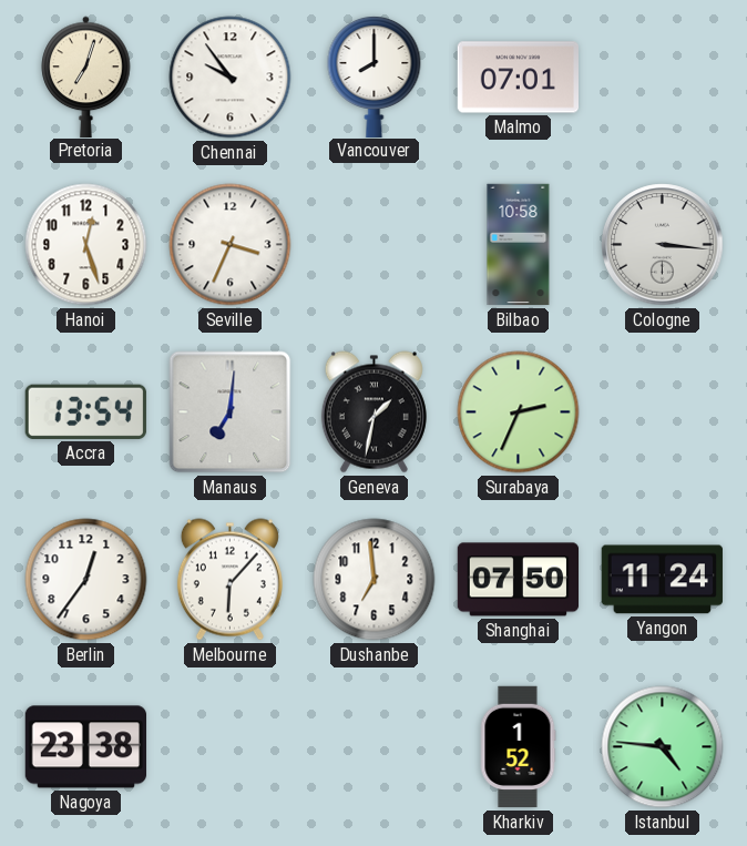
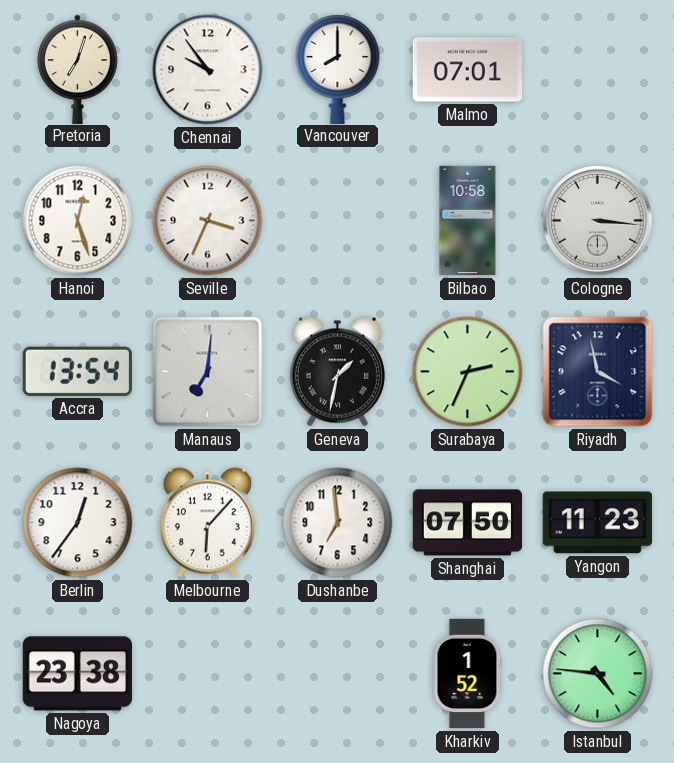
Riyadh: none -> 3:58
Yangon: 11:24 -> 11:23
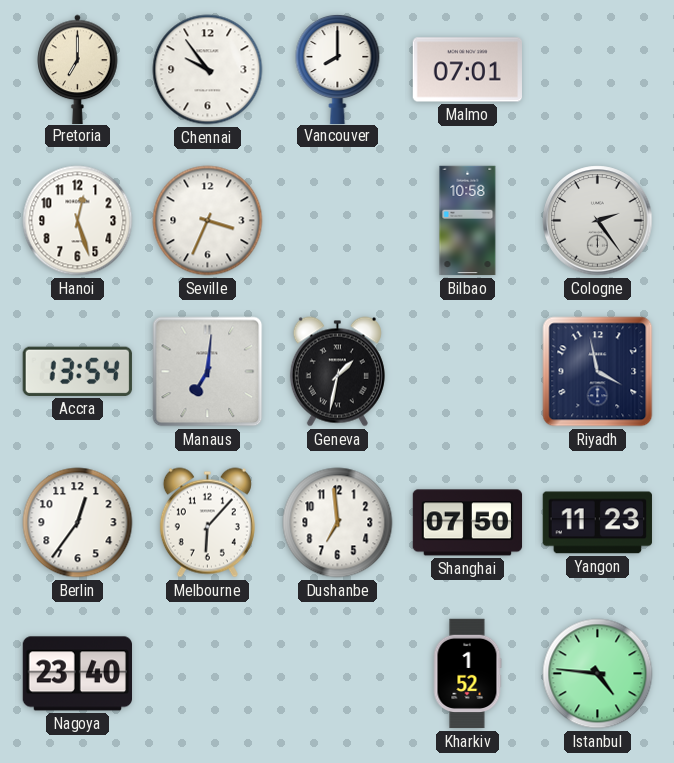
Pretoria: 7:03 -> 7:00
Cologne: 3:16 -> 2:24
Surabaya: 2:34 -> none
Nagoya: 23:38 -> 23:40
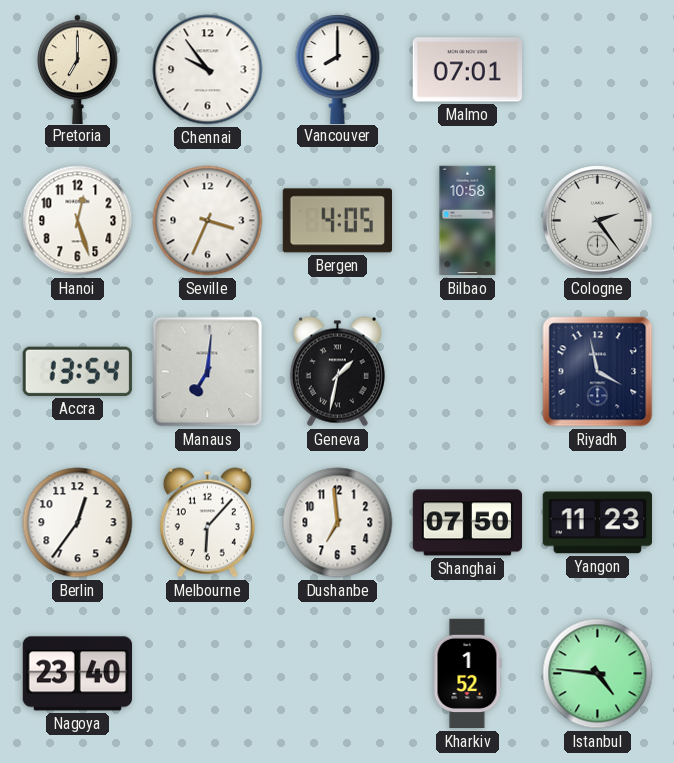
Bergen: none -> 4:05
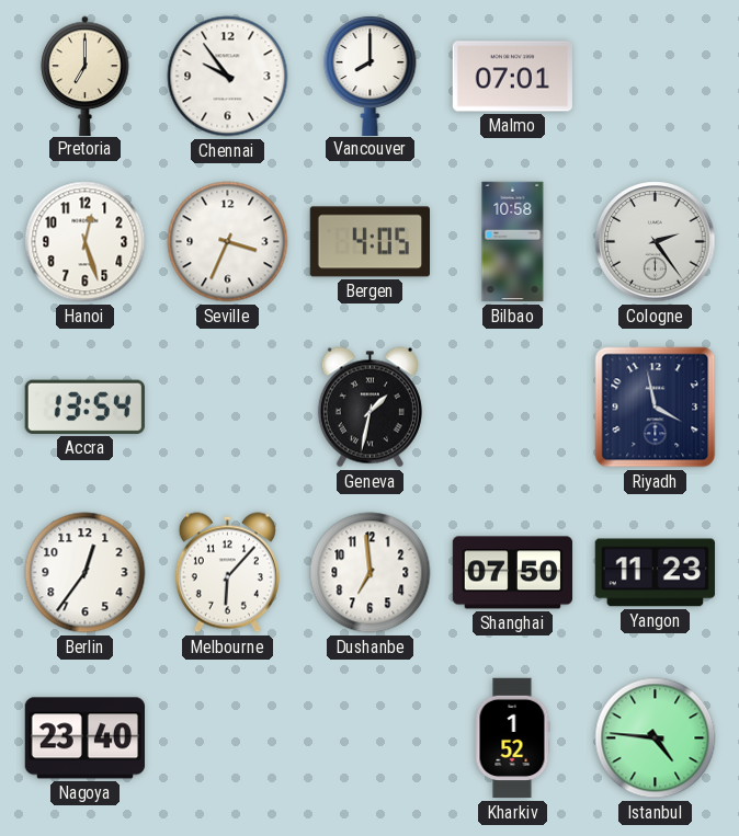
Manaus: 7:01 -> none
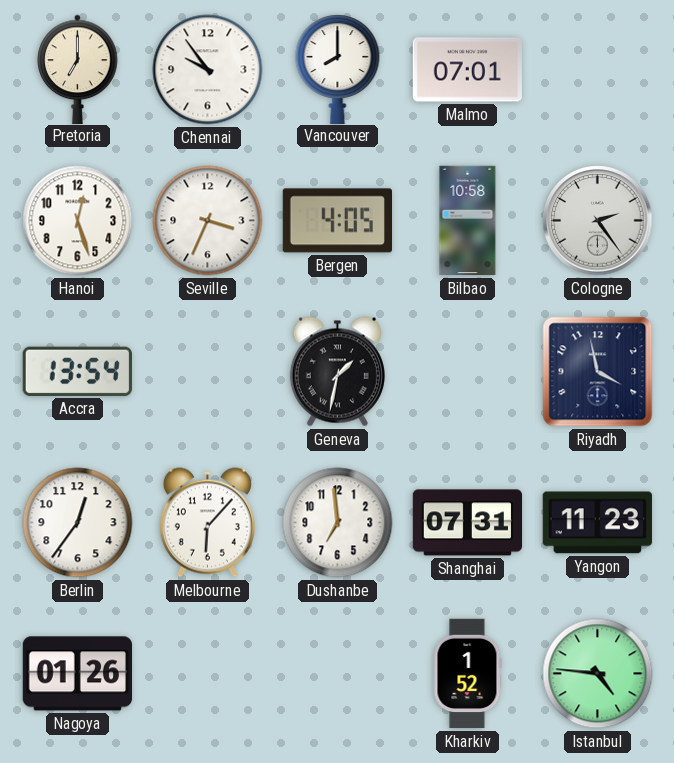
Shanghai: 07:50 -> 07:31
Nagoya: 23:40 -> 01:26
